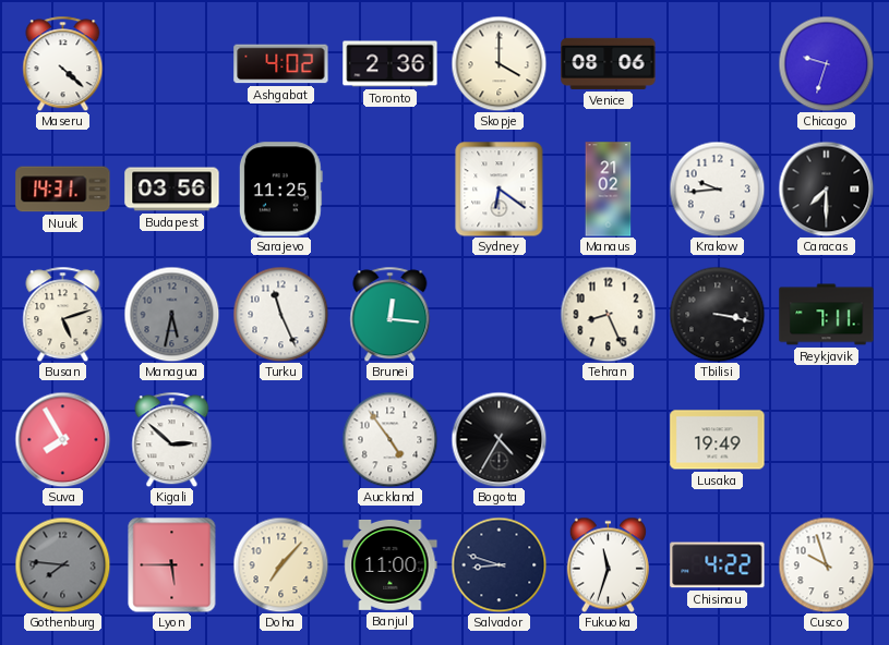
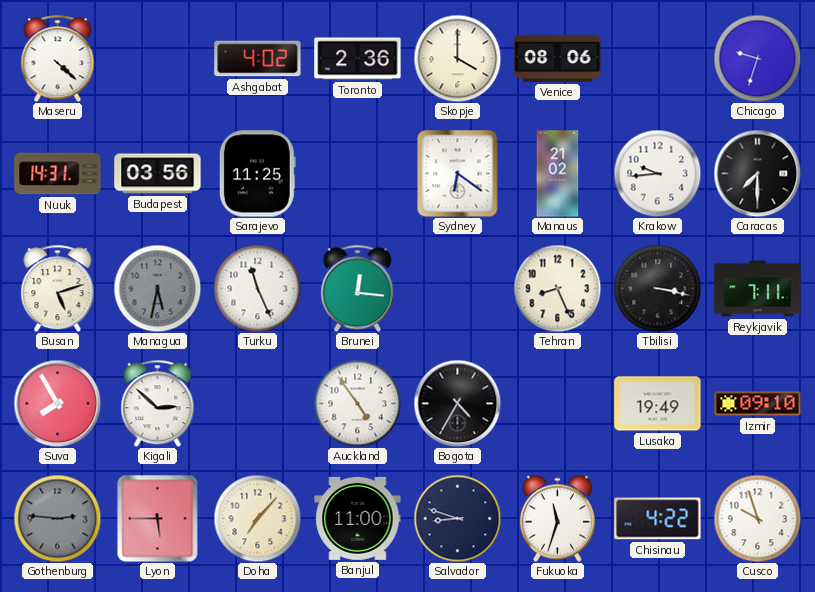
Izmir: none -> 09:10
Gothenburg: 7:46 -> 2:46
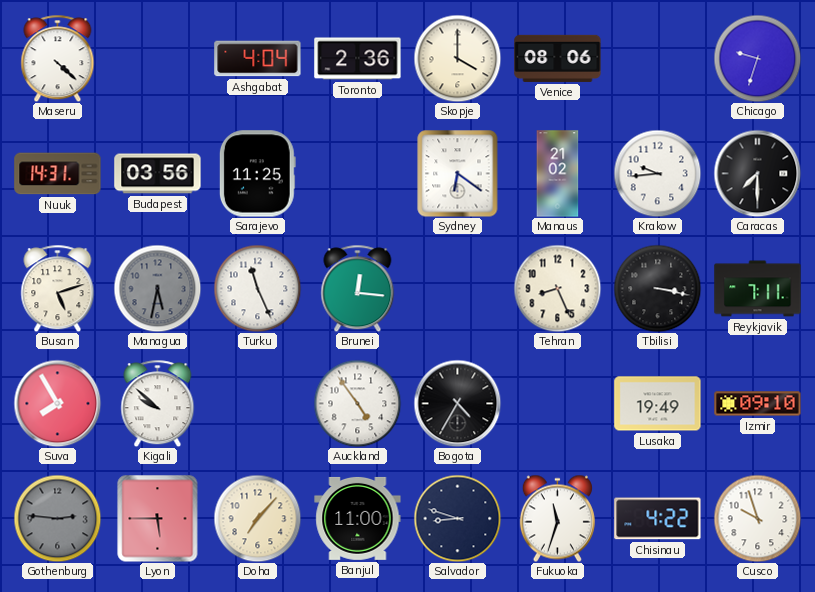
Ashgabat: 4:02 -> 4:04
Kigali: 2:52 -> 9:52
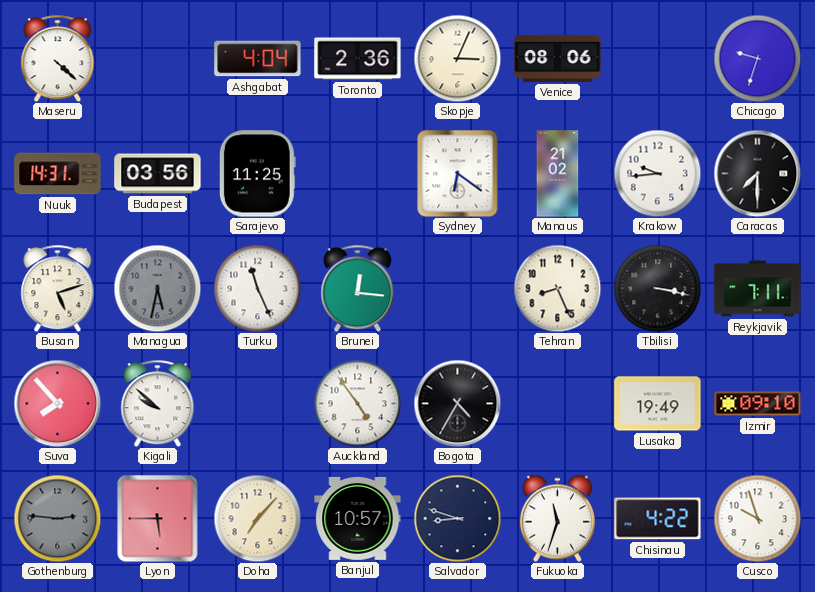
Skopje: 4:00 -> 3:04
Suva: 7:55 -> 7:53
Banjul: 11:00 -> 10:57
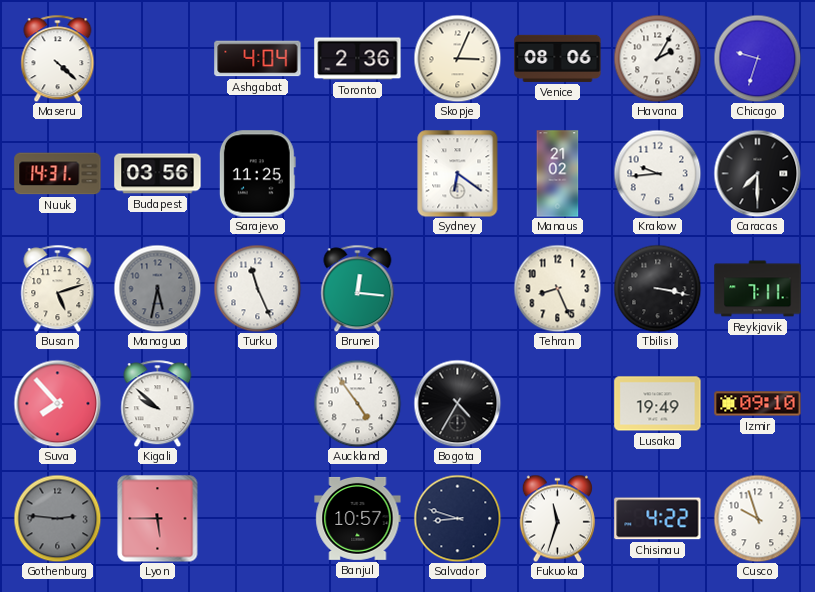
Havana: none -> 2:05
Doha: 7:07 -> none
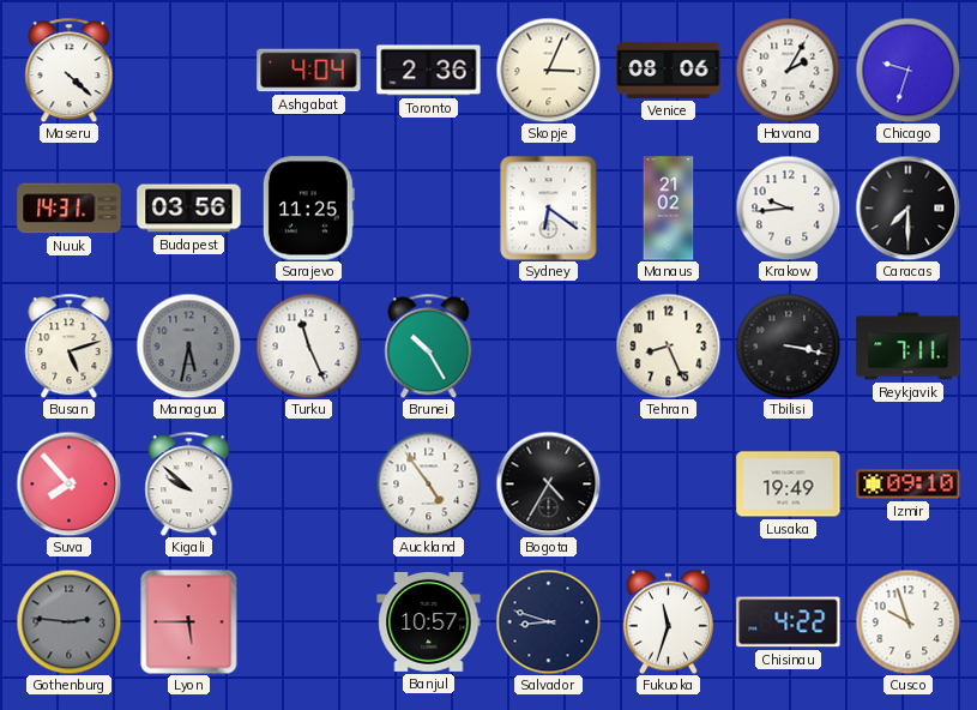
Brunei: 12:16 -> 10:25
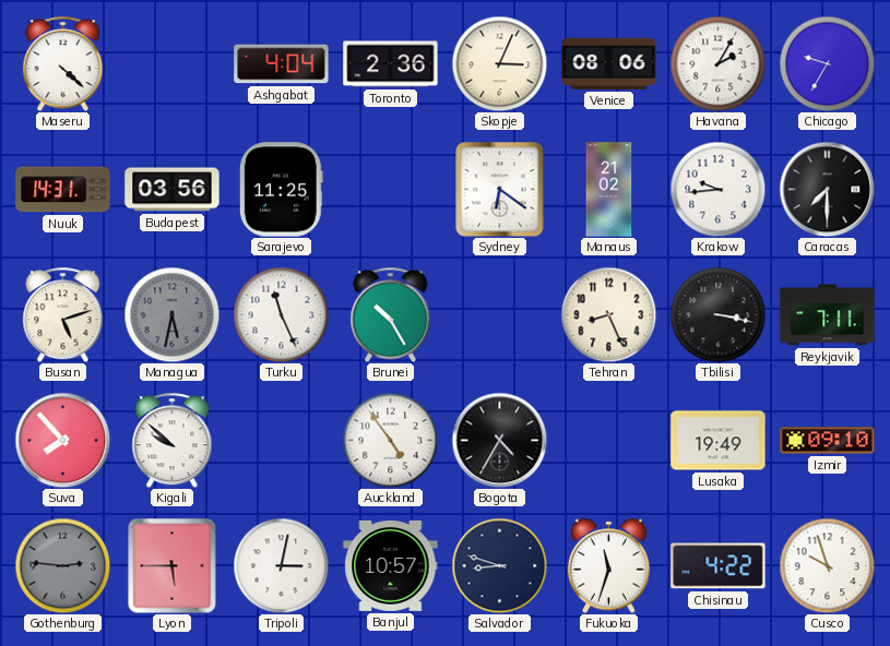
Chicago: 9:33 -> 9:35
Tripoli: none -> 3:02
